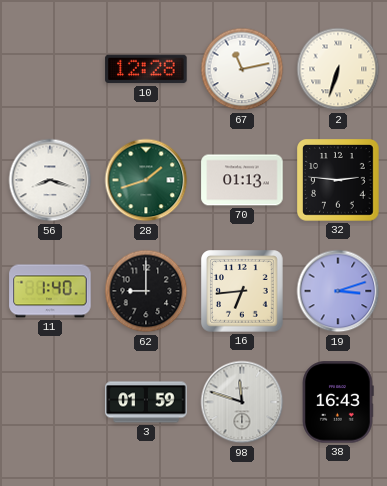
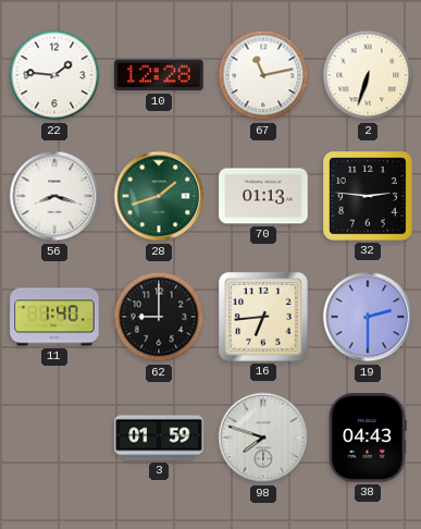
22: none -> 1:46
19: 3:12 -> 2:30
98: 11:48 -> 7:48
38: 16:43 -> 04:43
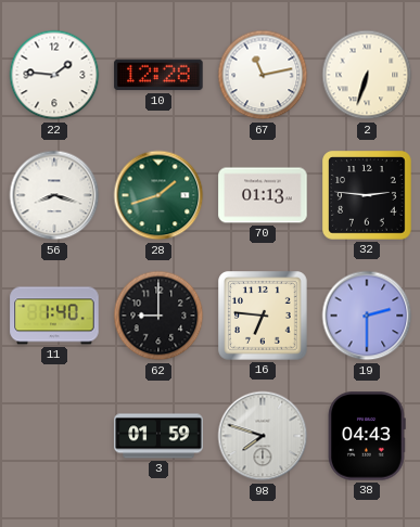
16: 6:44 -> 6:46
